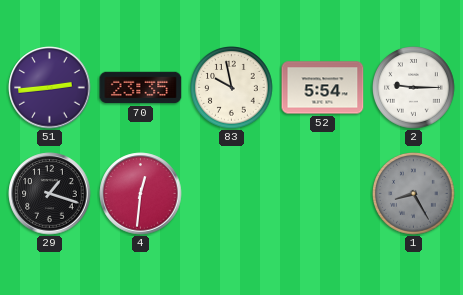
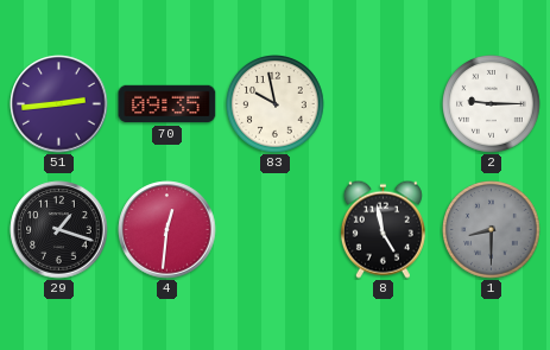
70: 23:35 -> 09:35
52: 5:54 -> none
8: none -> 4:58
1: 8:25 -> 8:30
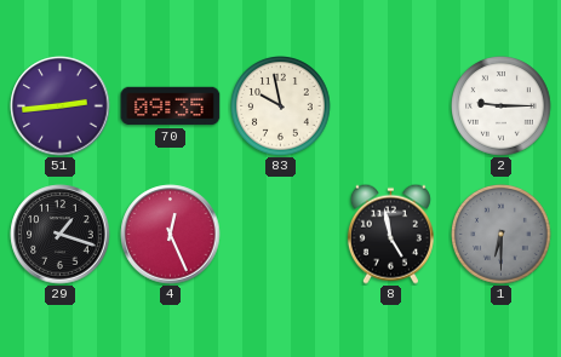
4: 12:31 -> 12:26
1: 8:30 -> 6:30
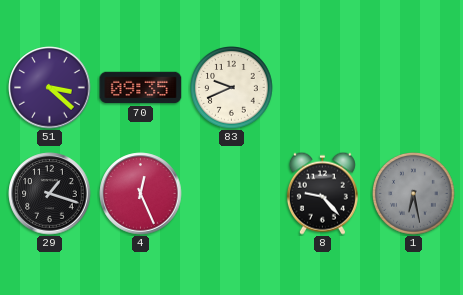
51: 2:44 -> 3:22
83: 9:58 -> 9:41
2: 9:15 -> none
8: 4:58 -> 9:23
1: 6:30 -> 6:28
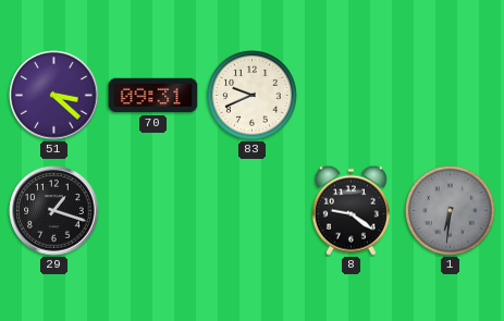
70: 09:35 -> 09:31
4: 12:26 -> none
8: 9:23 -> 9:21
1: 6:28 -> 6:31
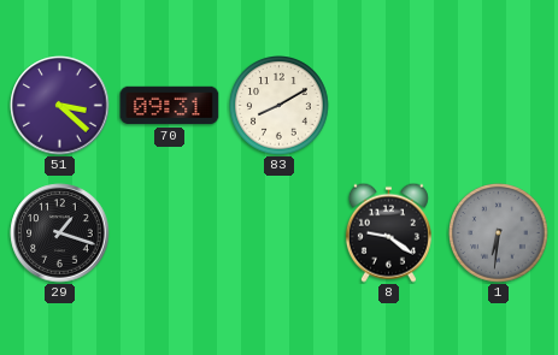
83: 9:41 -> 8:10
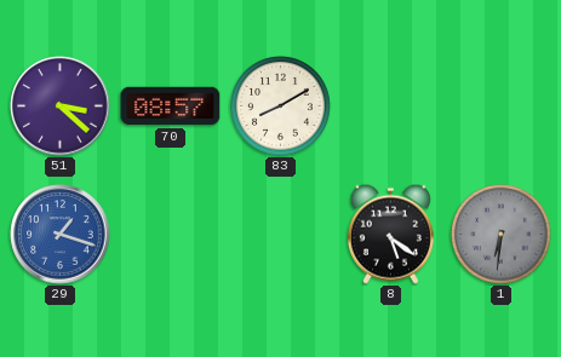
70: 09:31 -> 08:57
29 dial: black -> blue
8: 9:21 -> 5:21
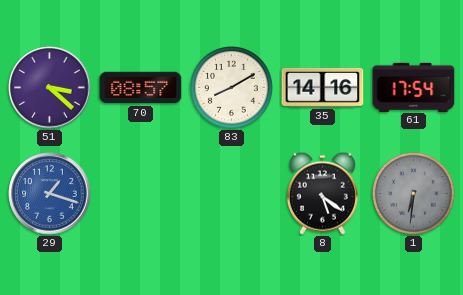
35: none -> 14:16
61: none -> 17:54
